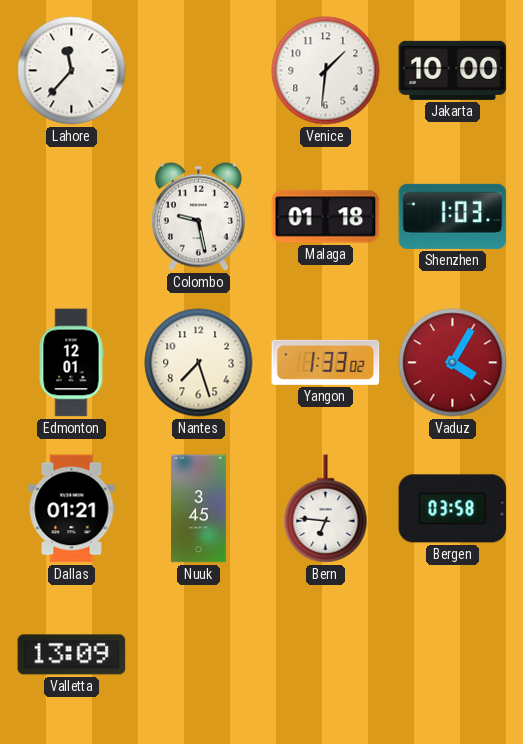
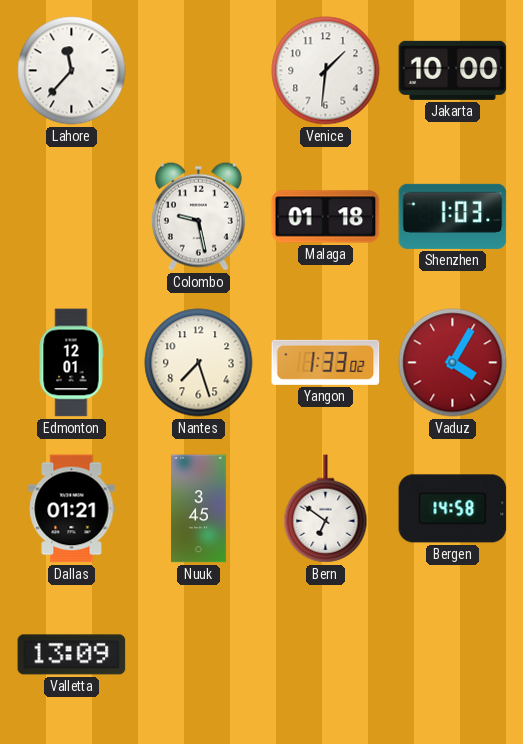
Bern: 6:46 -> 6:51
Bergen: 03:58 -> 14:58
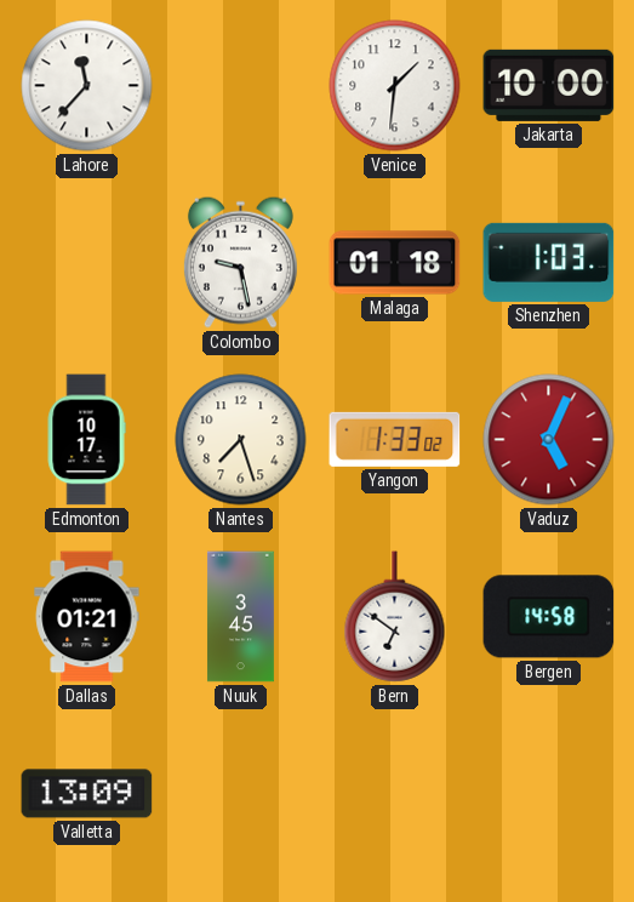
Edmonton: 12:01 -> 10:17
Vaduz: 4:05 -> 5:04
